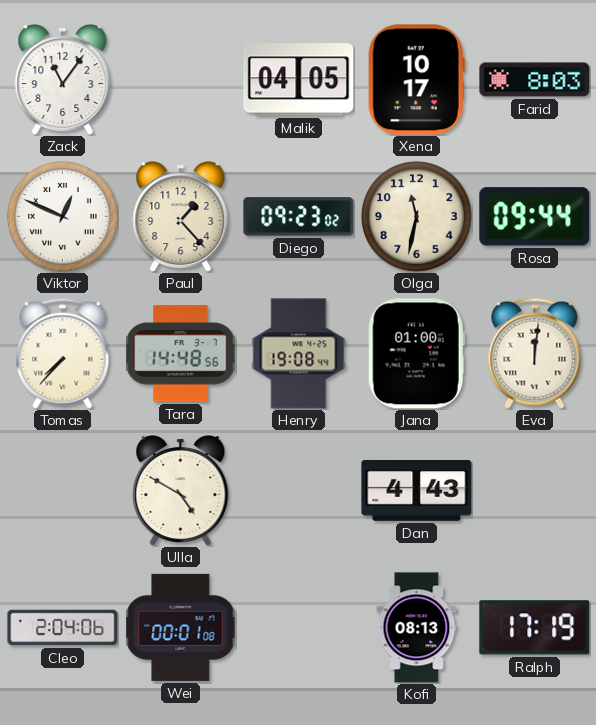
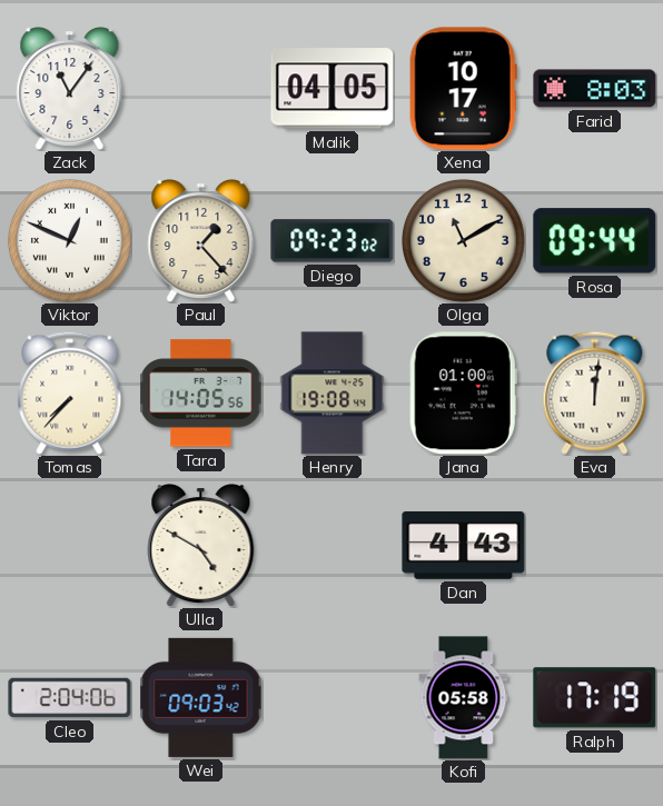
Olga: 11:32 -> 11:10
Tara: 14:48 -> 14:05
Wei: 00:01 -> 09:03
Kofi: 08:13 -> 05:58
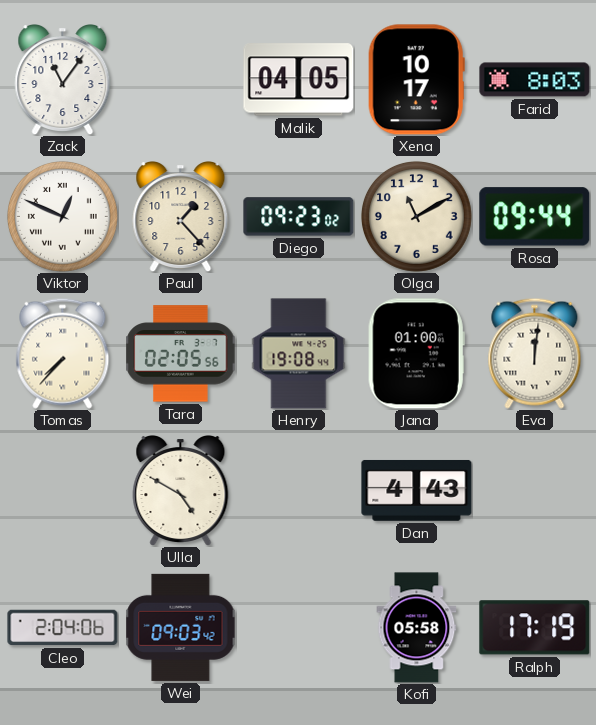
Tara: 14:05 -> 02:05
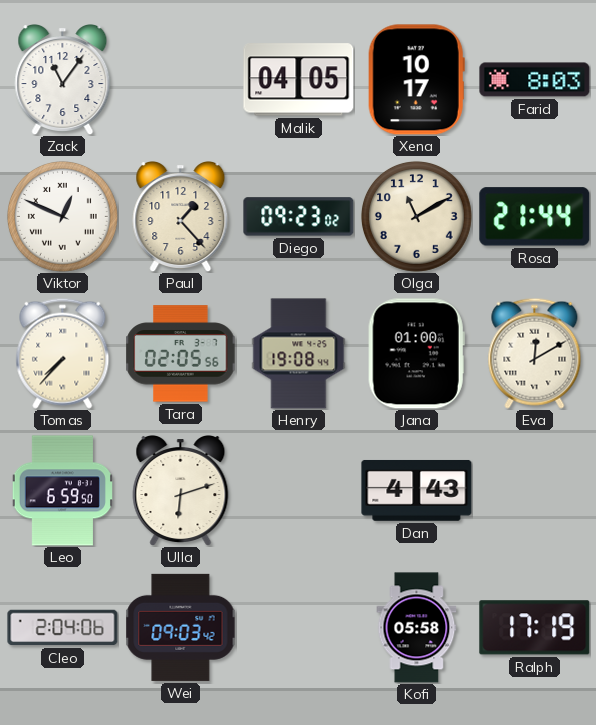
Rosa: 09:44 -> 21:44
Eva: 12:01 -> 12:10
Leo: none -> 6:59
Ulla: 4:50 -> 6:12
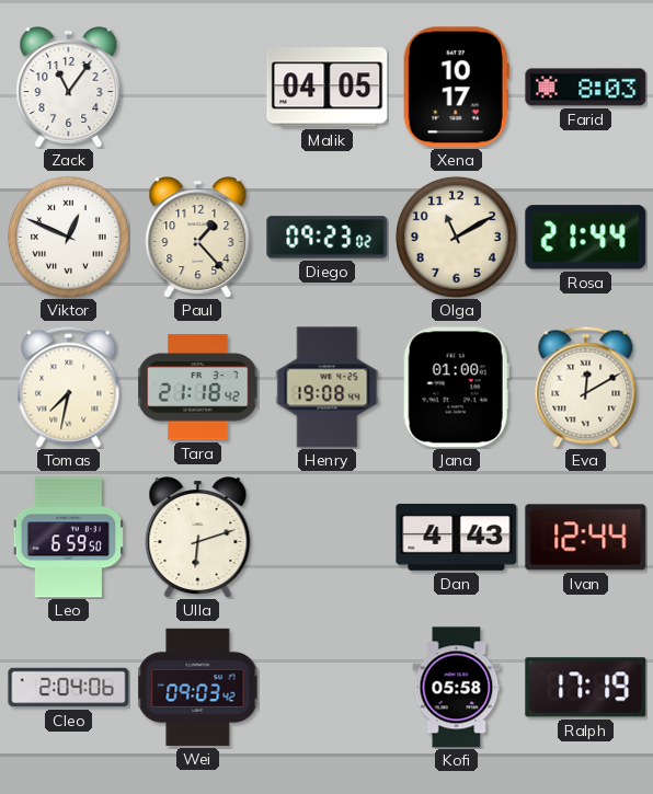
Tomas: 7:37 -> 7:32
Tara: 02:05 -> 21:18
Ivan: none -> 12:44
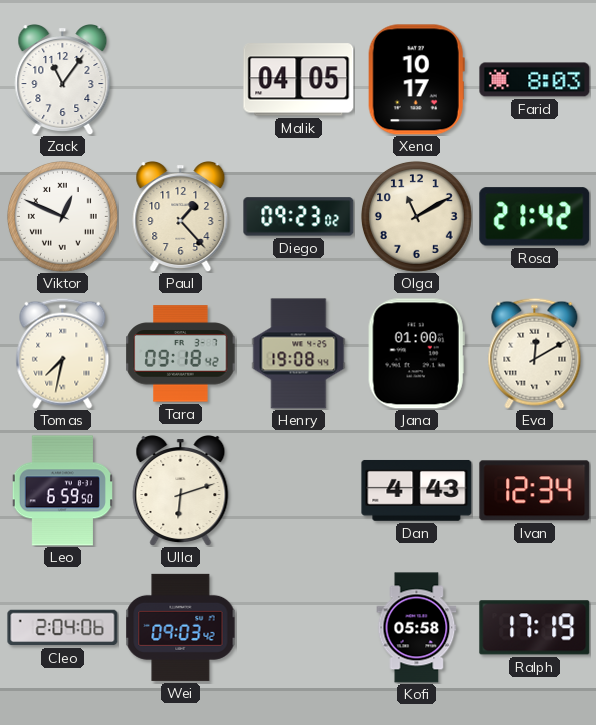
Rosa: 21:44 -> 21:42
Tara: 21:18 -> 09:18
Ivan: 12:44 -> 12:34
